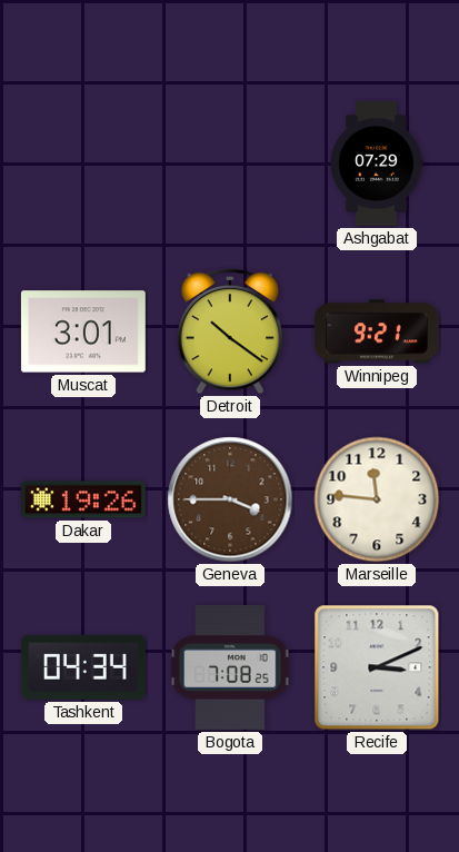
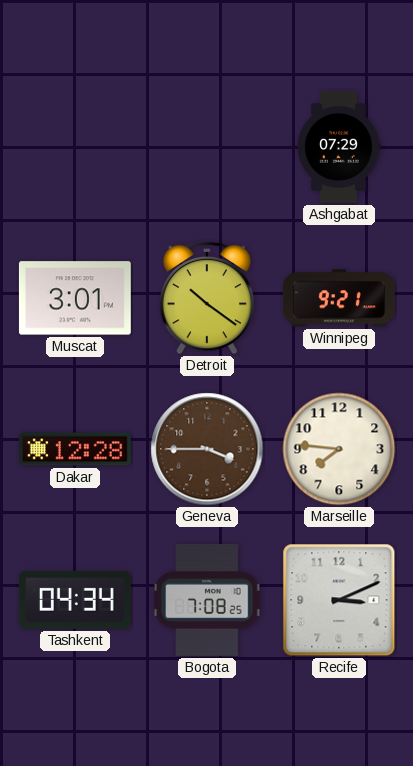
Dakar: 19:26 -> 12:28
Marseille: 11:46 -> 7:46
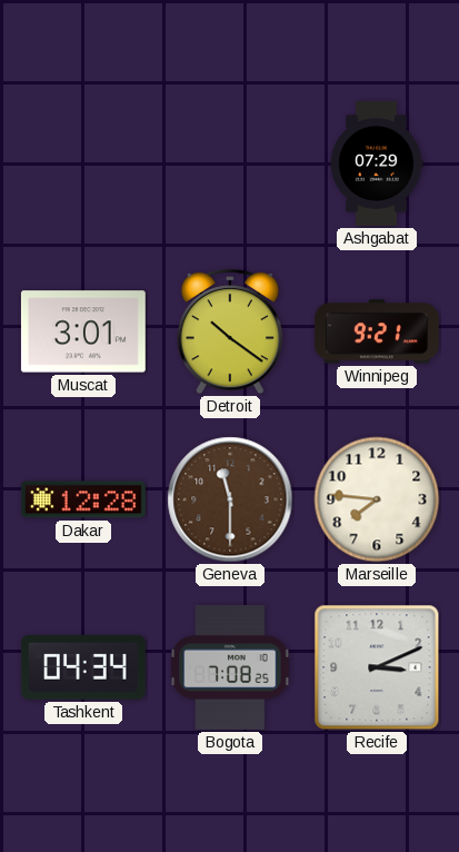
Geneva: 3:45 -> 11:30
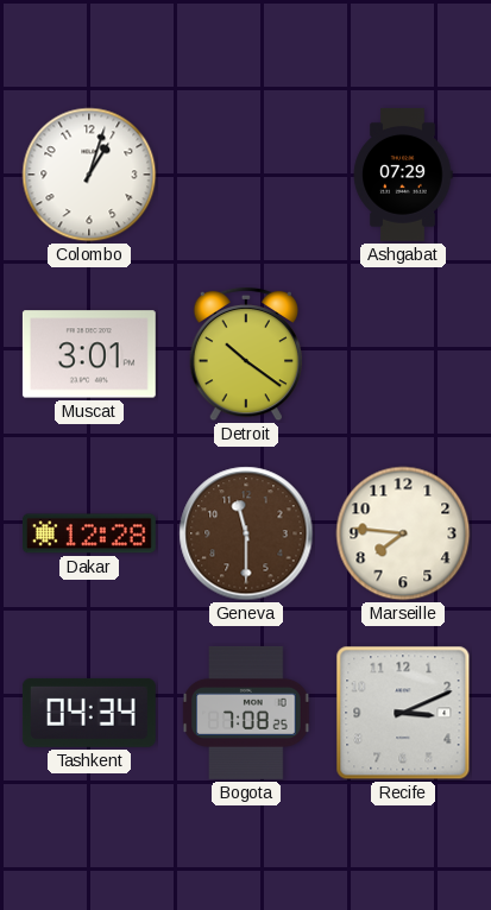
Colombo: none -> 1:03
Winnipeg: 9:21 -> none
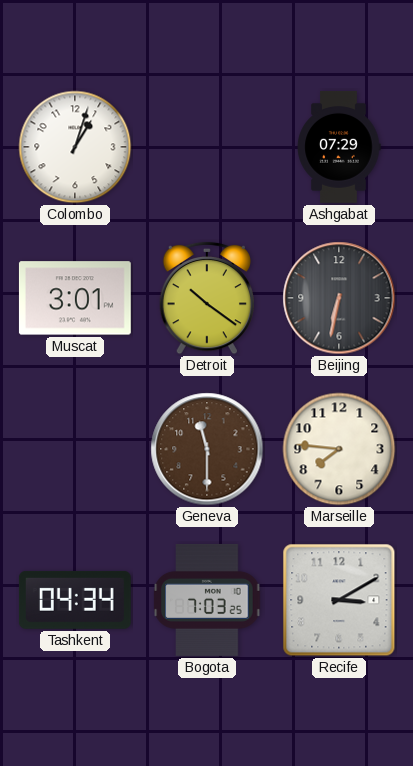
Beijing: none -> 6:32
Dakar: 12:28 -> none
Bogota: 7:08 -> 7:03
Recife: 3:11 -> 3:10
